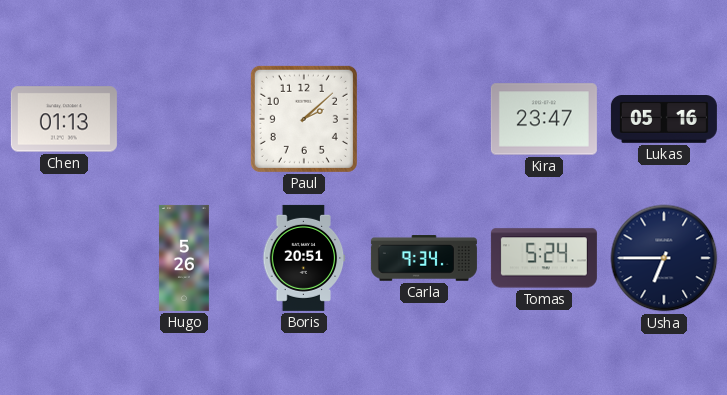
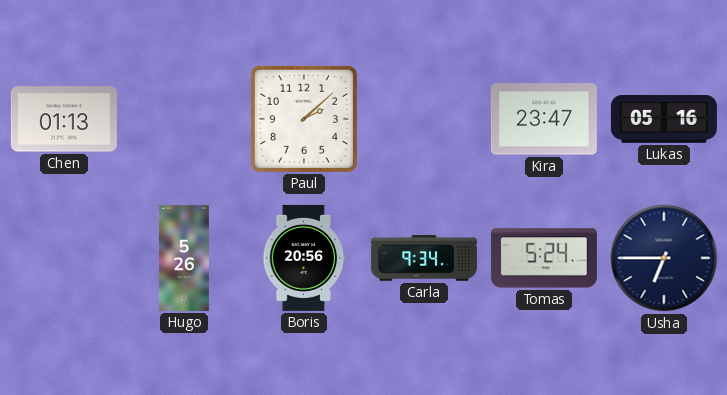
Boris: 20:51 -> 20:56
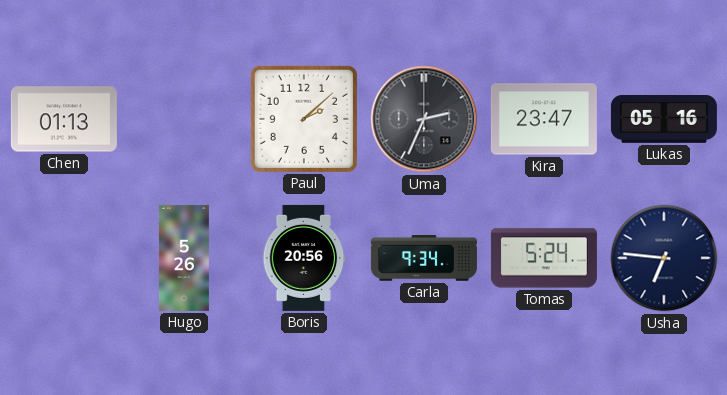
Uma: none -> 2:34
Usha: 6:45 -> 6:46
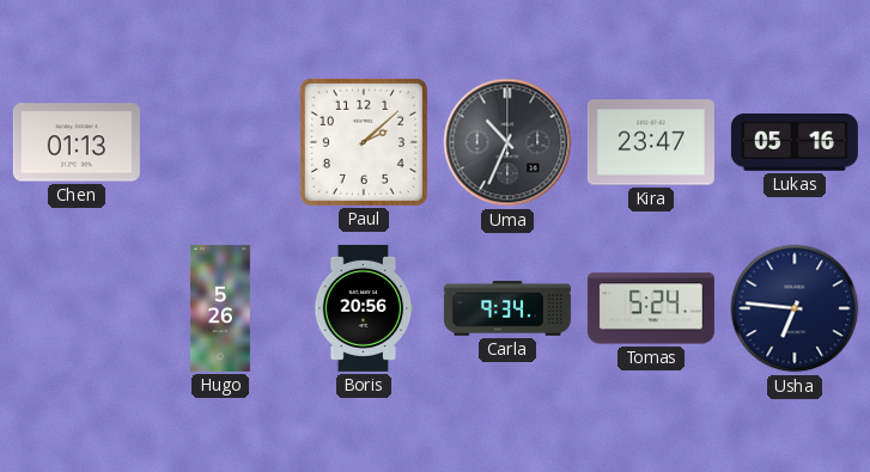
Uma: 2:34 -> 10:34
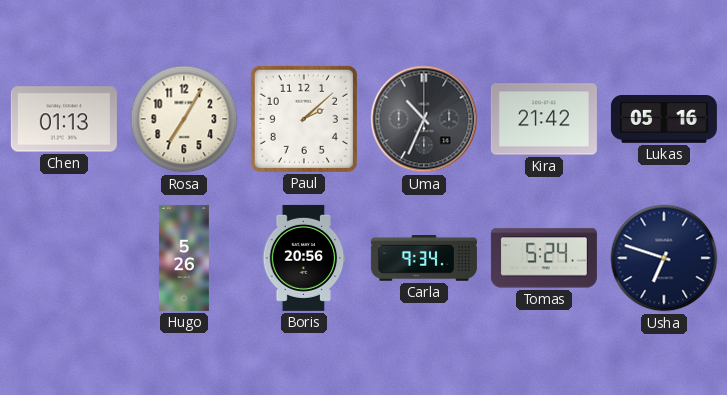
Rosa: none -> 7:05
Kira: 23:47 -> 21:42
Usha: 6:46 -> 6:48
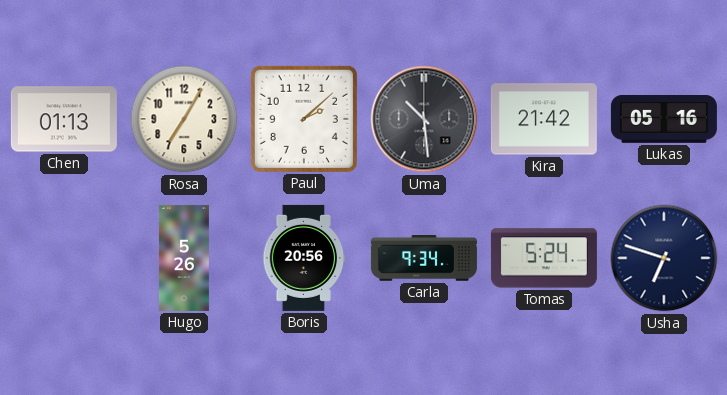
Uma: 10:34 -> 10:29
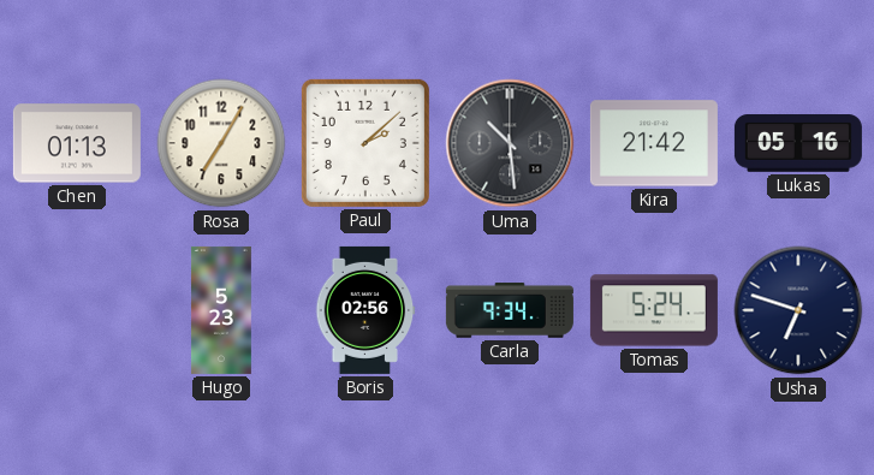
Hugo: 5:26 -> 5:23
Boris: 20:56 -> 02:56
